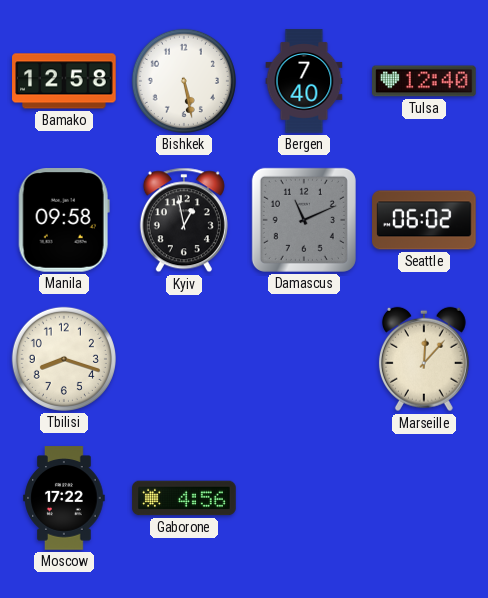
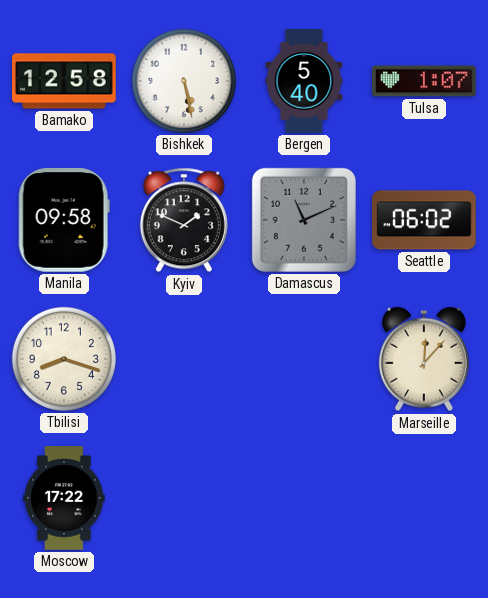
Bergen: 7:40 -> 5:40
Tulsa: 12:40 -> 1:07
Kyiv: 12:58 -> 1:49
Gaborone: 4:56 -> none
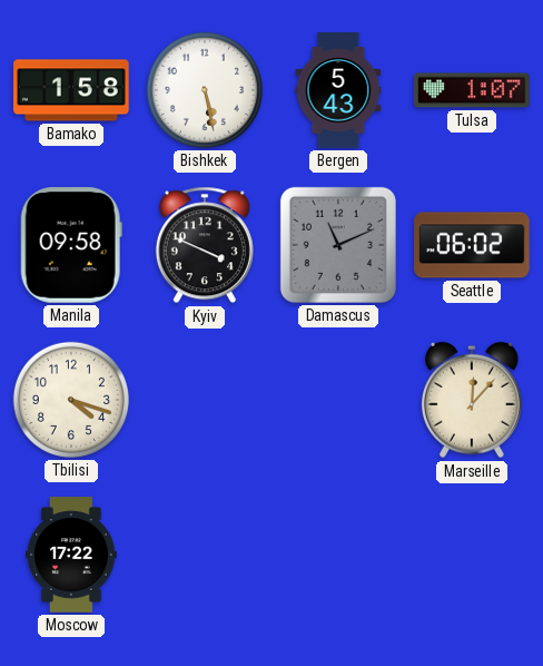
Bamako: 12:58 -> 1:58
Bergen: 5:40 -> 5:43
Kyiv: 1:49 -> 3:49
Tbilisi: 8:18 -> 4:18
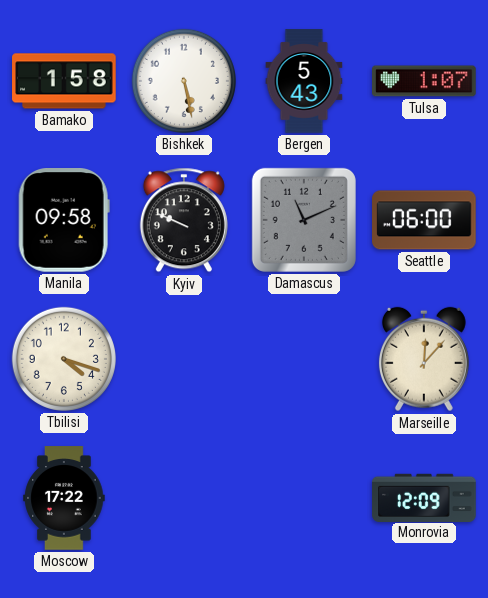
Kyiv: 3:49 -> 9:49
Seattle: 06:02 -> 06:00
Monrovia: none -> 12:09
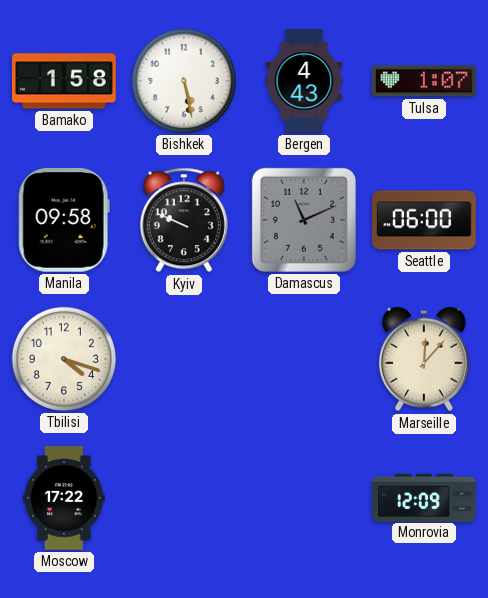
Bergen: 5:43 -> 4:43
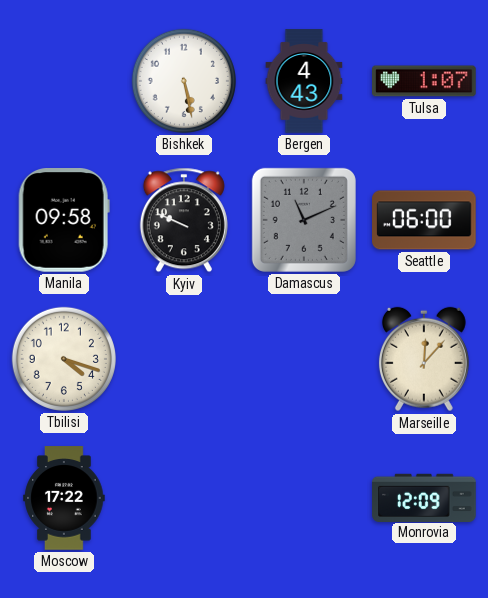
Bamako: 1:58 -> none
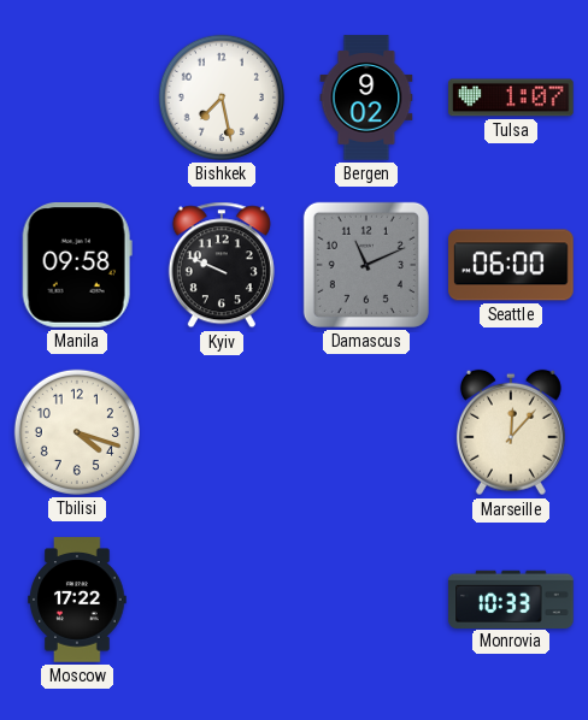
Bishkek: 5:28 -> 7:28
Bergen: 4:43 -> 9:02
Monrovia: 12:09 -> 10:33
